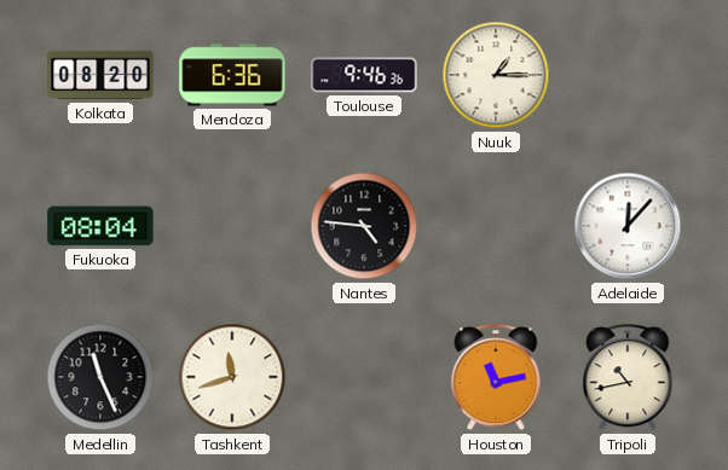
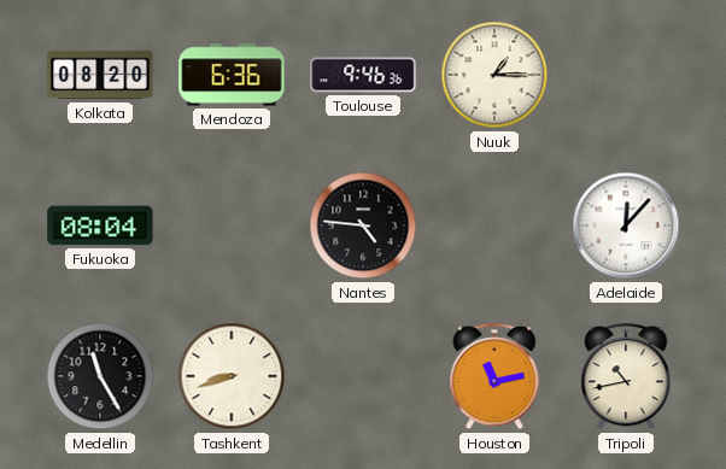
Medellin: 11:26 -> 11:25
Tashkent: 11:42 -> 8:42
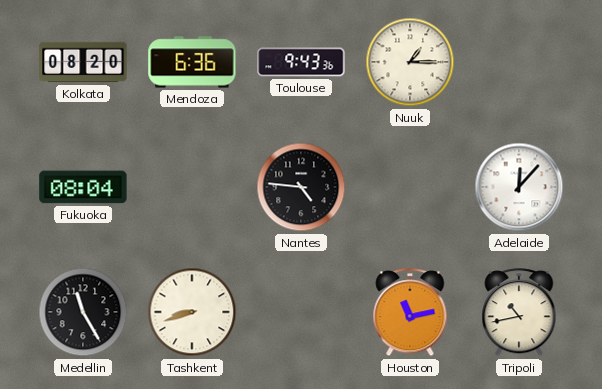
Toulouse: 9:46 -> 9:43
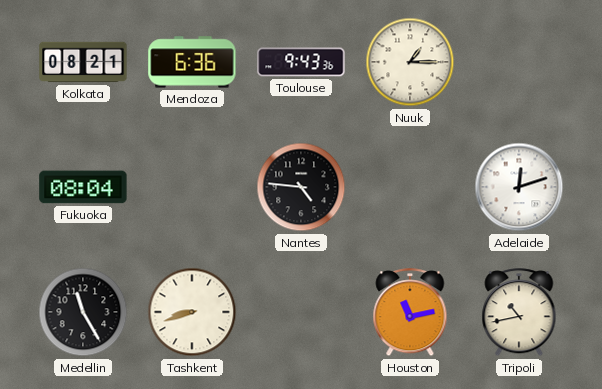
Kolkata: 08:20 -> 08:21
Adelaide: 12:07 -> 12:12
